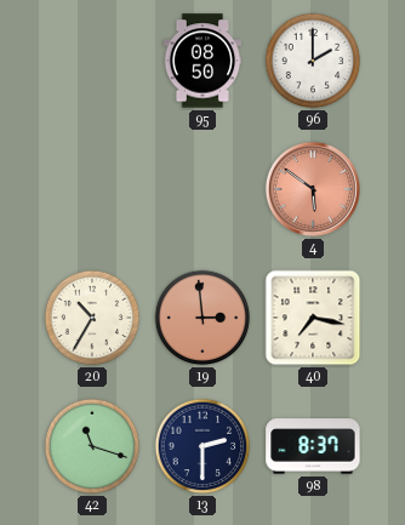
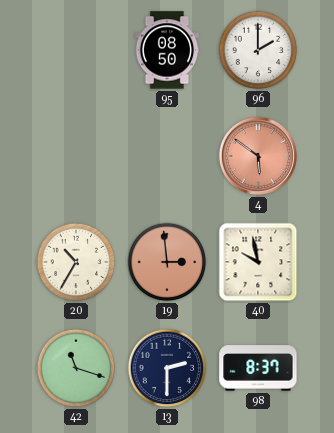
40: 7:17 -> 9:58
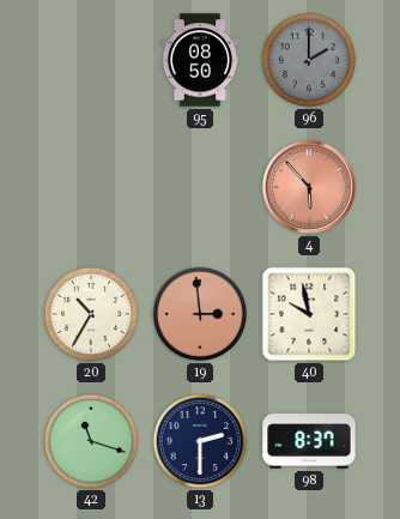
96 dial: white -> grey
4: 5:51 -> 5:53
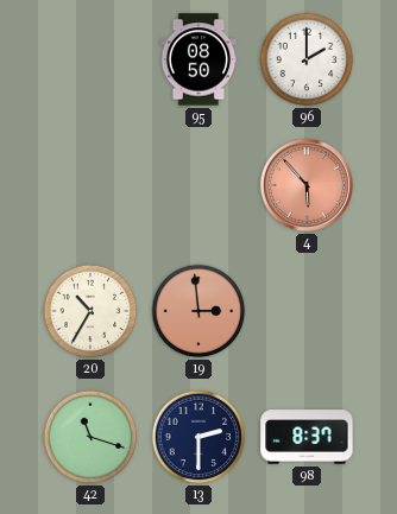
96 dial: grey -> white
40: 9:58 -> none
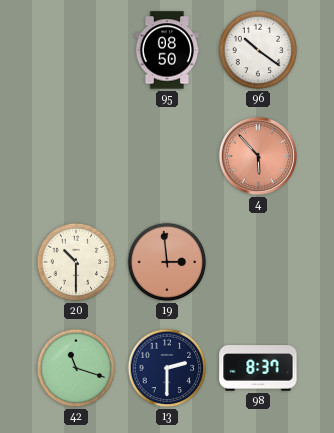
96: 2:00 -> 10:21
20: 10:35 -> 10:30
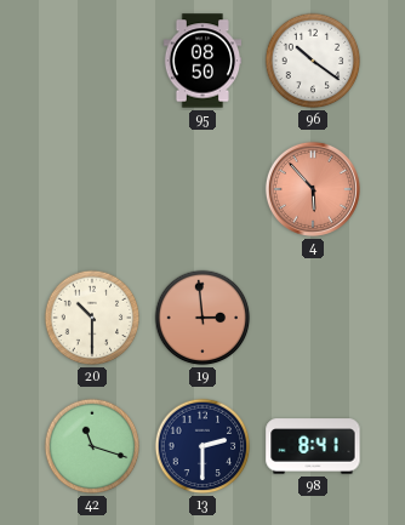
98: 8:37 -> 8:41
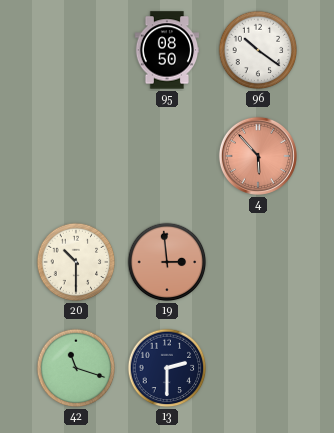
98: 8:41 -> none
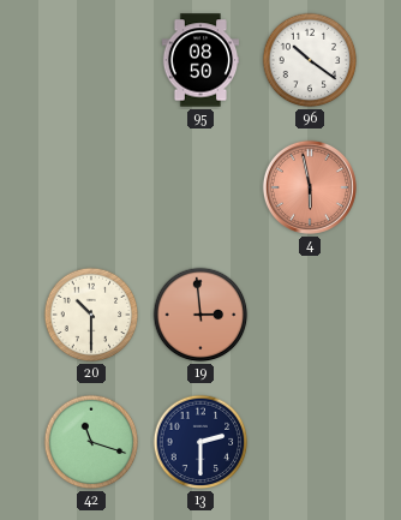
4: 5:53 -> 5:58
